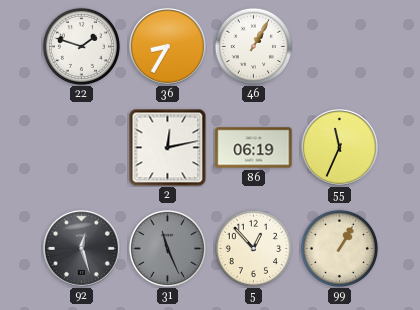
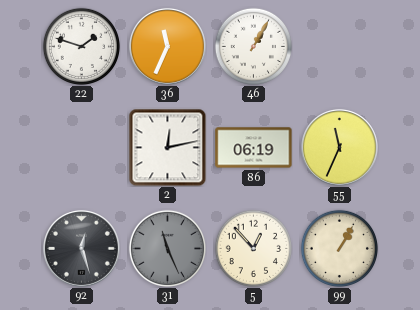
36: 8:35 -> 11:34
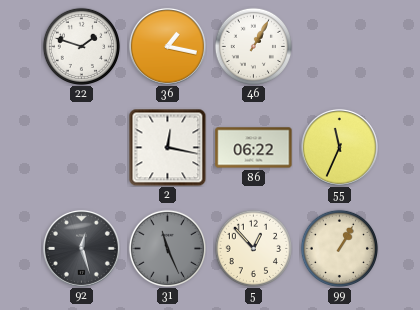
36: 11:34 -> 1:17
2: 12:13 -> 12:17
86: 06:19 -> 06:22
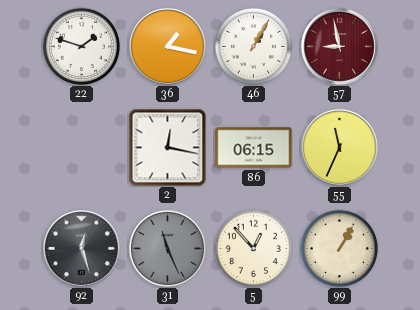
57: none -> 8:58
86: 06:22 -> 06:15
